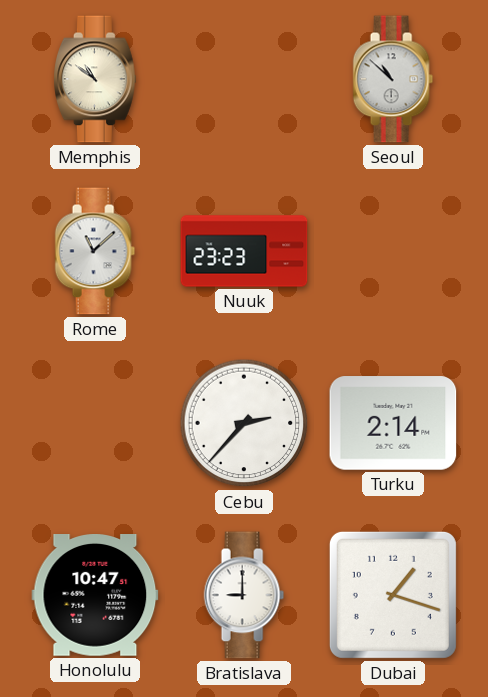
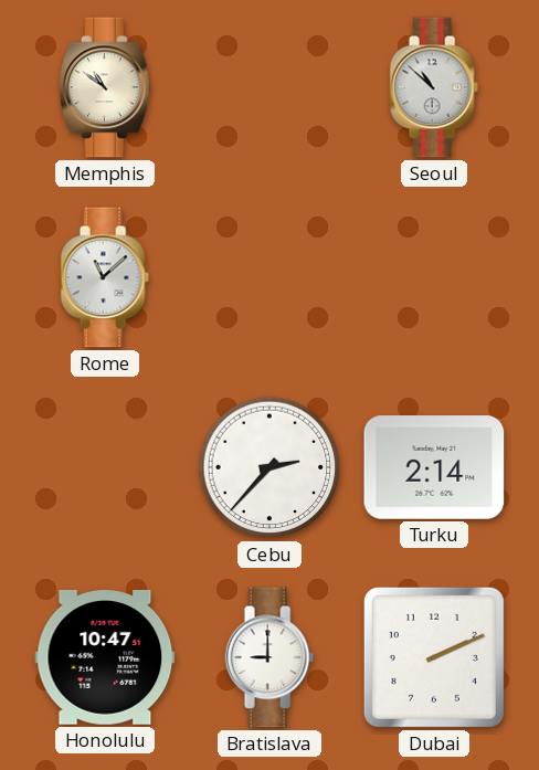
Nuuk: 23:23 -> none
Dubai: 1:18 -> 2:11
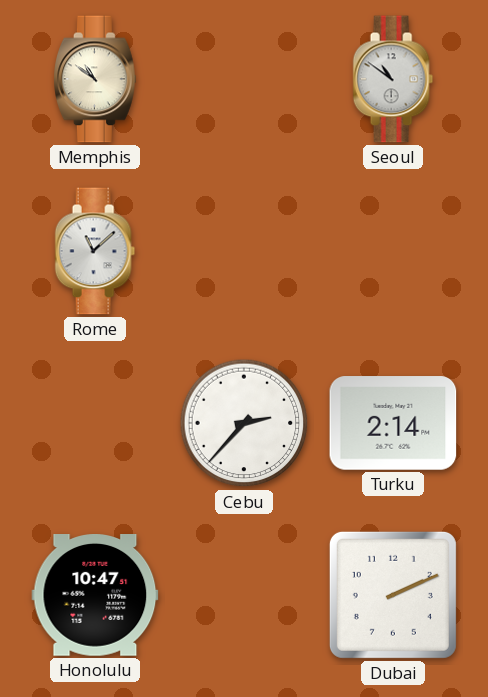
Seoul: 10:52 -> 10:51
Bratislava: 9:00 -> none
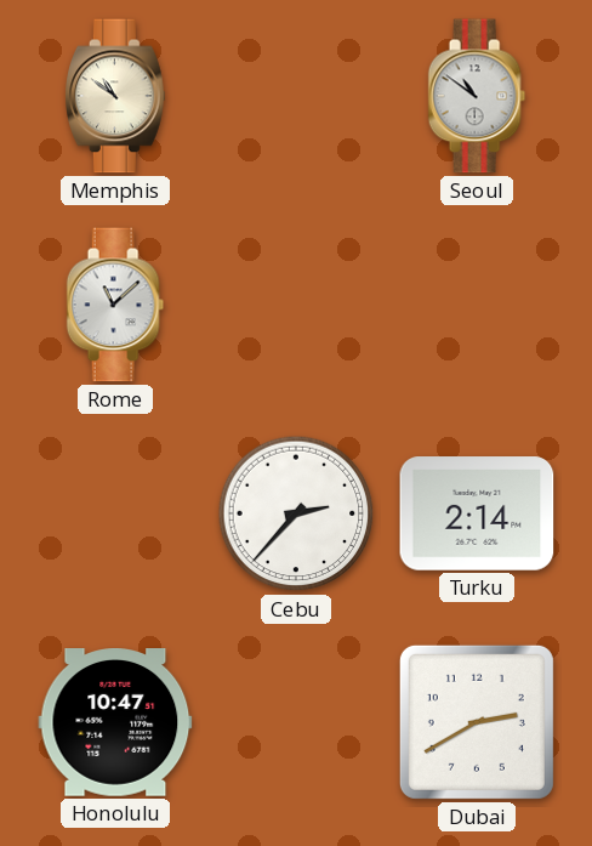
Dubai: 2:11 -> 2:40
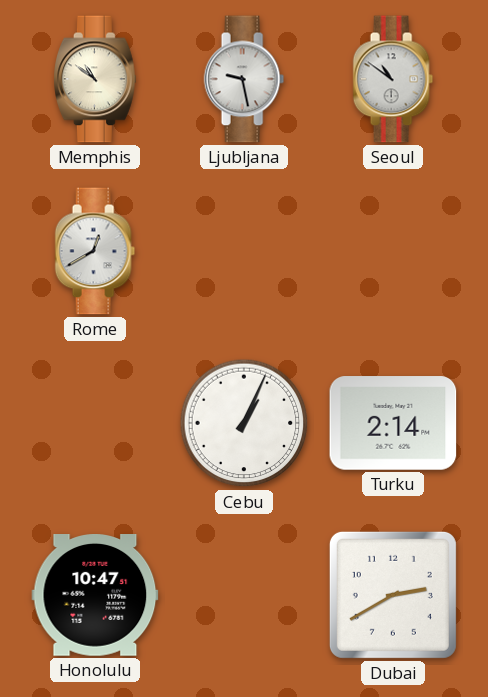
Ljubljana: none -> 9:28
Rome: 11:08 -> 12:40
Cebu: 2:37 -> 1:04
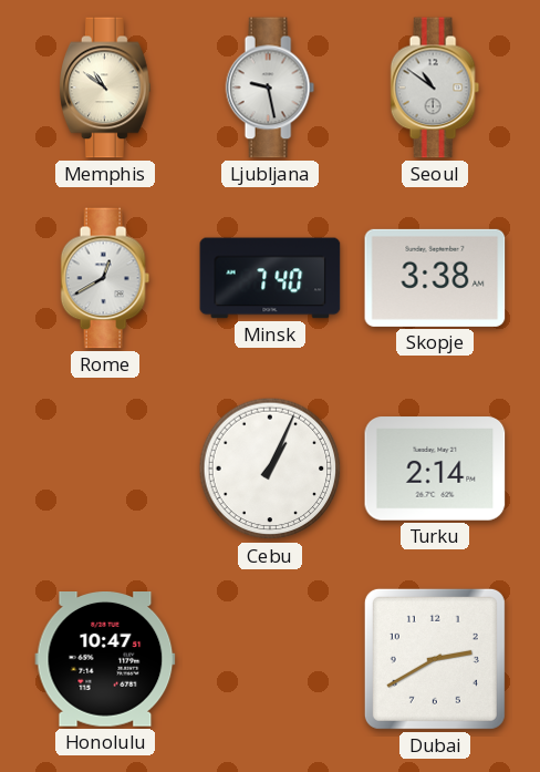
Minsk: none -> 7:40
Skopje: none -> 3:38
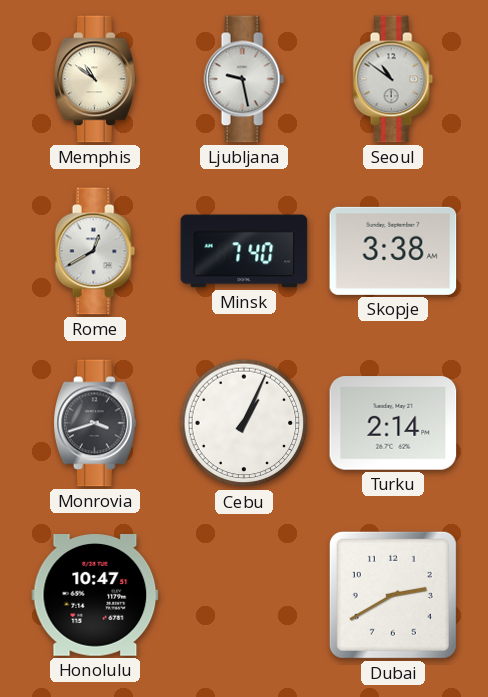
Monrovia: none -> 3:42
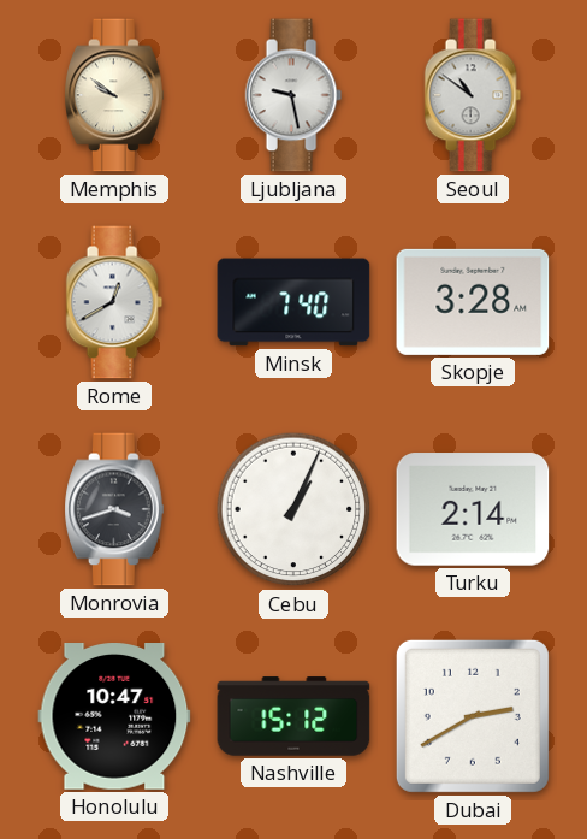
Memphis: 10:51 -> 9:51
Skopje: 3:38 -> 3:28
Nashville: none -> 15:12
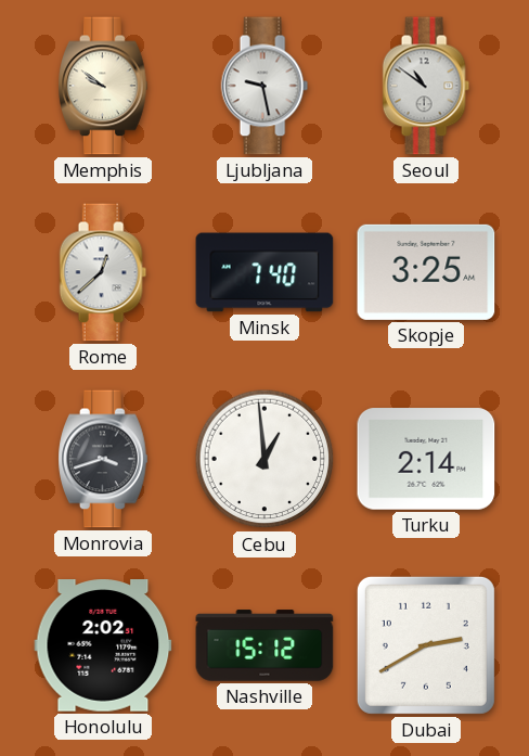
Rome: 12:40 -> 12:38
Skopje: 3:28 -> 3:25
Cebu: 1:04 -> 12:59
Honolulu: 10:47 -> 2:02
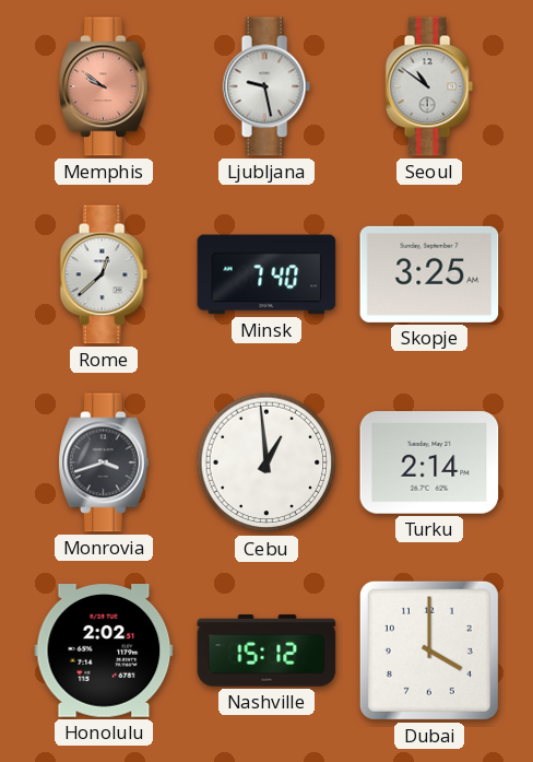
Memphis dial: cream -> salmon
Dubai: 2:40 -> 4:00
